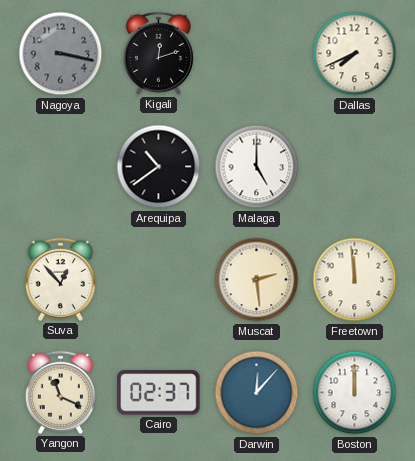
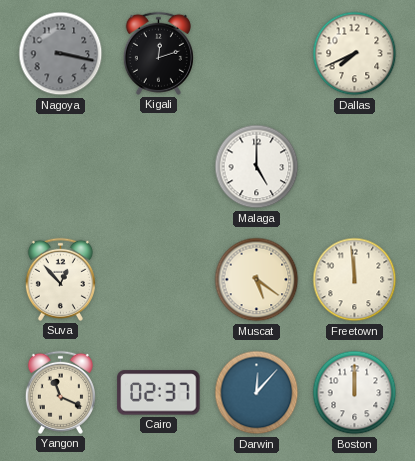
Arequipa: 10:39 -> none
Muscat: 2:29 -> 5:21
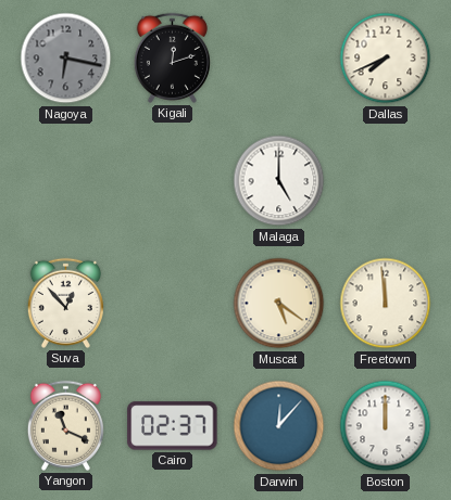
Nagoya: 3:17 -> 6:17
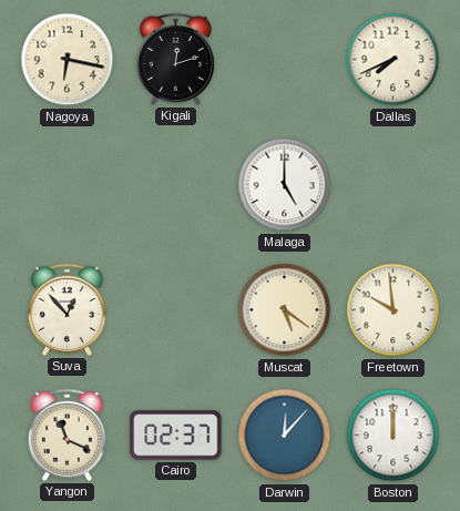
Nagoya dial: grey -> cream
Freetown: 11:59 -> 9:59
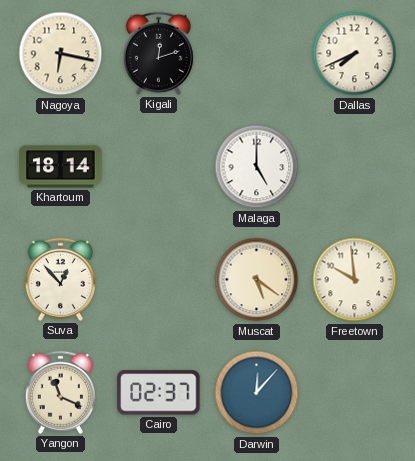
Khartoum: none -> 18:14
Boston: 12:00 -> none
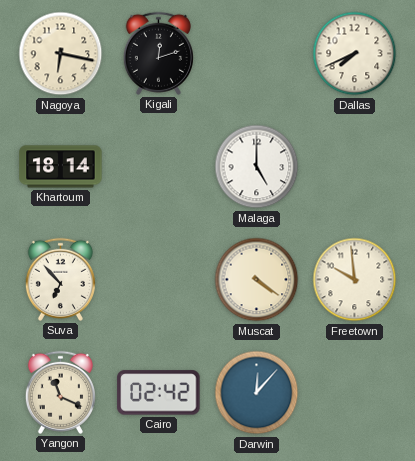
Suva: 12:53 -> 6:53
Muscat: 5:21 -> 4:21
Cairo: 02:37 -> 02:42
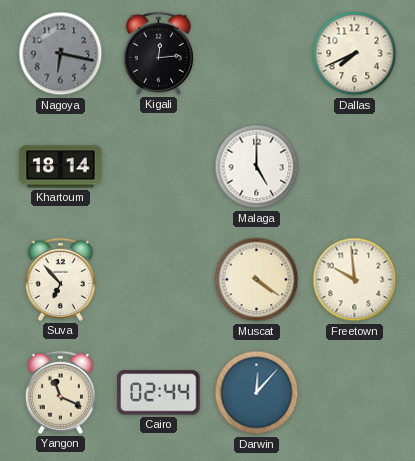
Nagoya dial: cream -> grey
Kigali: 12:12 -> 12:14
Cairo: 02:42 -> 02:44
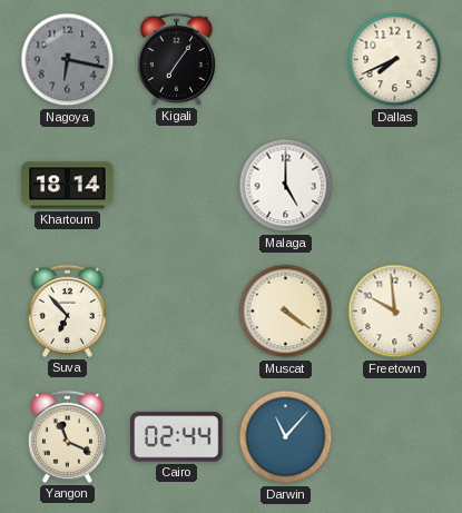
Kigali: 12:14 -> 7:06
Darwin: 12:07 -> 11:07
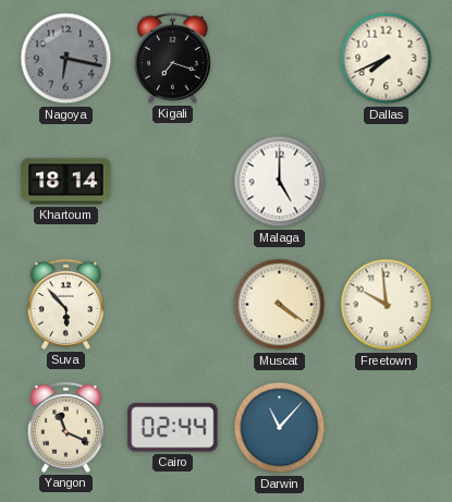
Kigali: 7:06 -> 7:18
Suva: 6:53 -> 5:53
